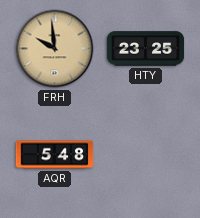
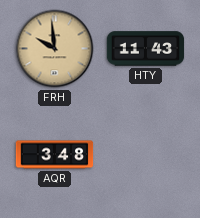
HTY: 23:25 -> 11:43
AQR: 5:48 -> 3:48
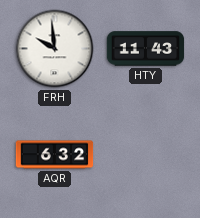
FRH dial: champagne -> white
AQR: 3:48 -> 6:32
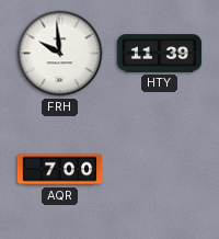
HTY: 11:43 -> 11:39
AQR: 6:32 -> 7:00
